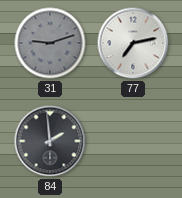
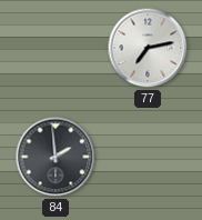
31: 9:12 -> none
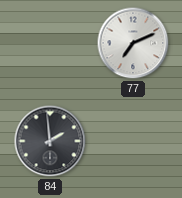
77: 7:13 -> 7:11
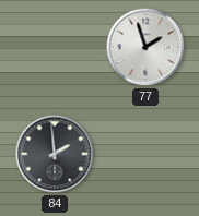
77: 7:11 -> 1:57
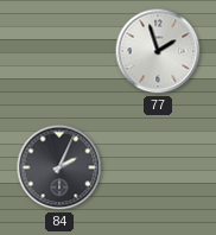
84: 1:59 -> 2:04
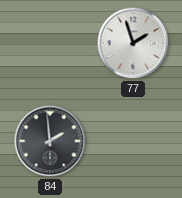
84: 2:04 -> 1:59
